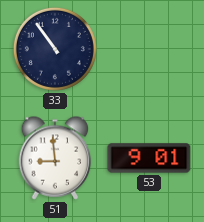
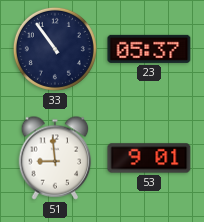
23: none -> 05:37
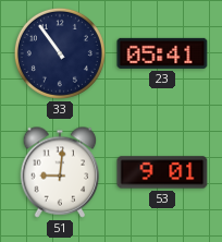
23: 05:37 -> 05:41
51: 8:59 -> 9:01
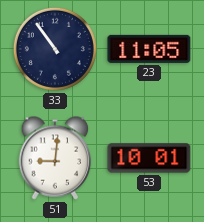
23: 05:41 -> 11:05
53: 9:01 -> 10:01
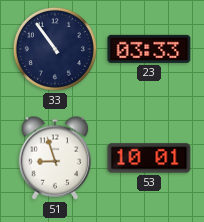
23: 11:05 -> 03:33
51: 9:01 -> 8:57
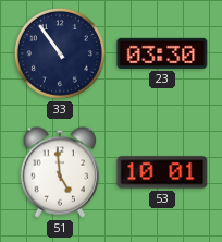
23: 03:33 -> 03:30
51: 8:57 -> 4:59
